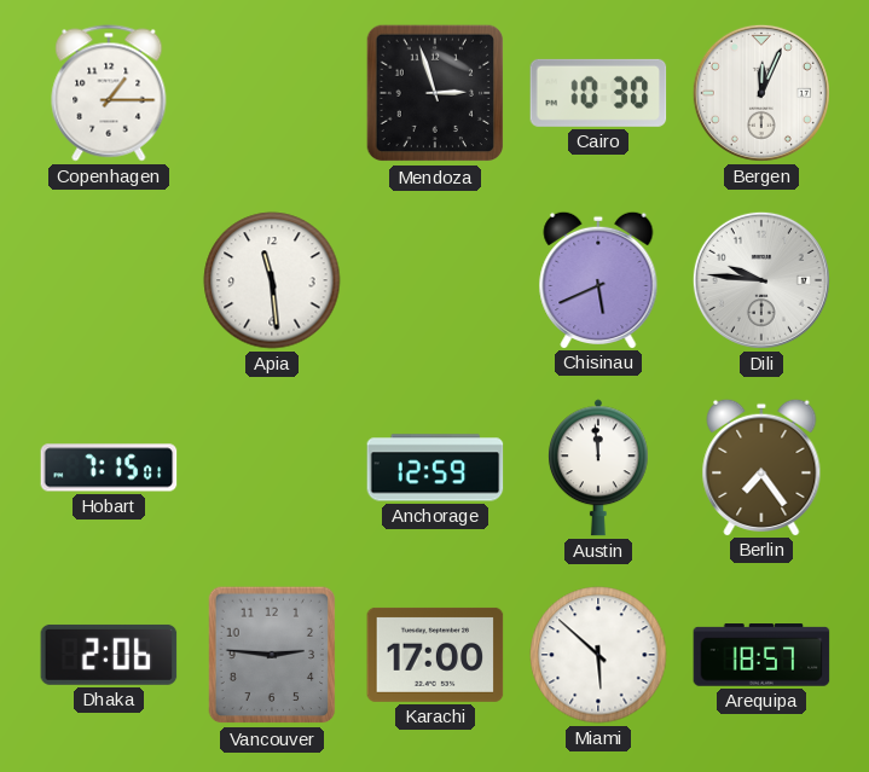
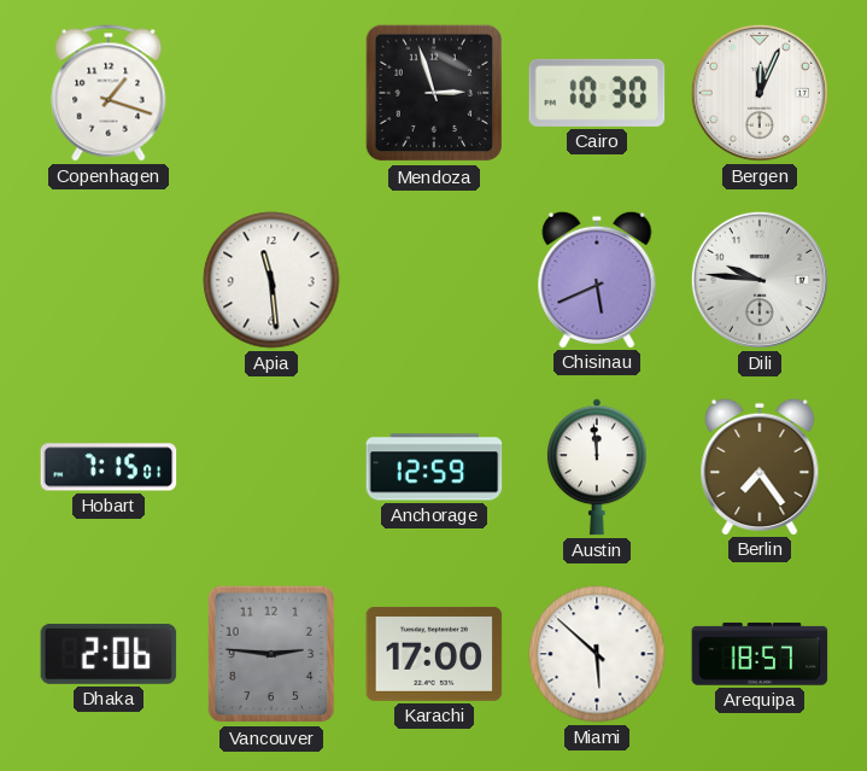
Copenhagen: 1:15 -> 1:18
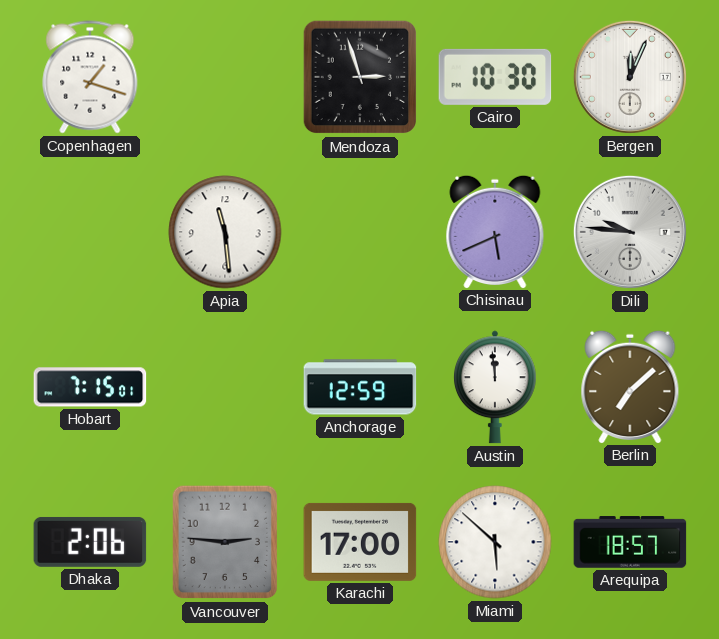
Berlin: 7:24 -> 7:08
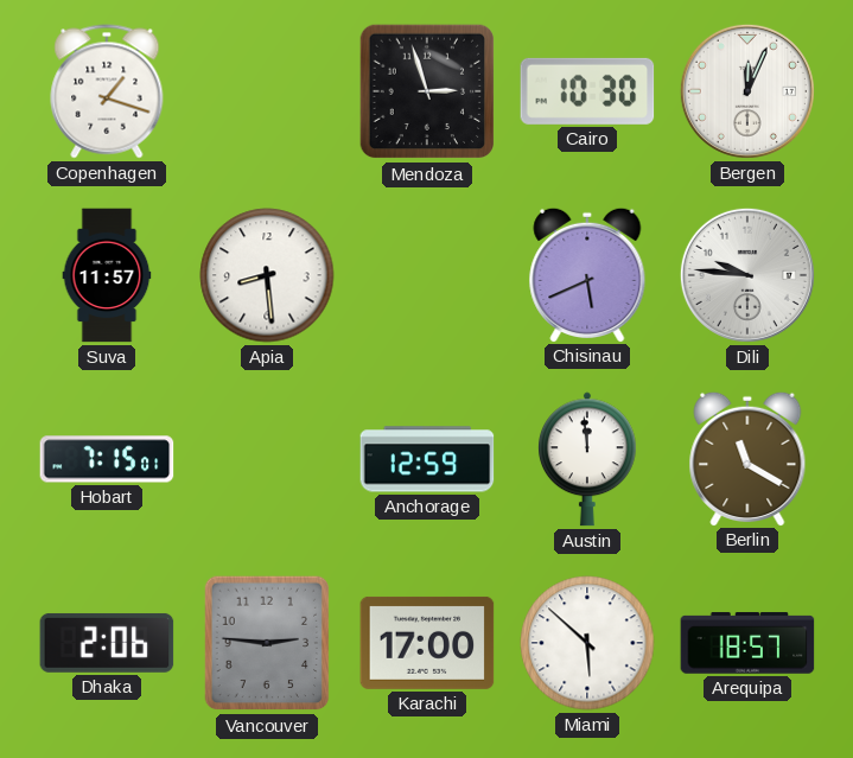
Suva: none -> 11:57
Apia: 11:29 -> 8:29
Berlin: 7:08 -> 11:20
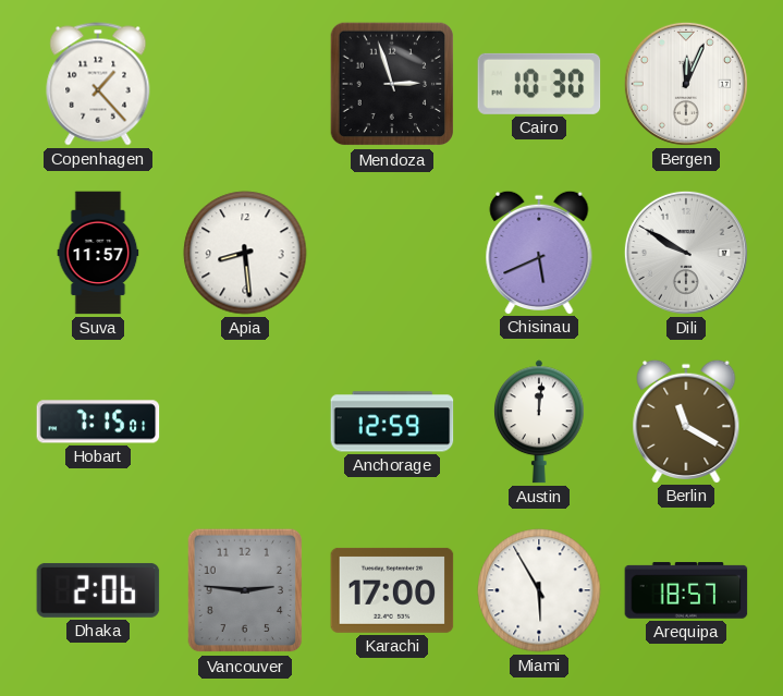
Copenhagen: 1:18 -> 1:23
Dili: 9:46 -> 9:50
Austin: 11:59 -> 12:01
Miami: 5:52 -> 5:55
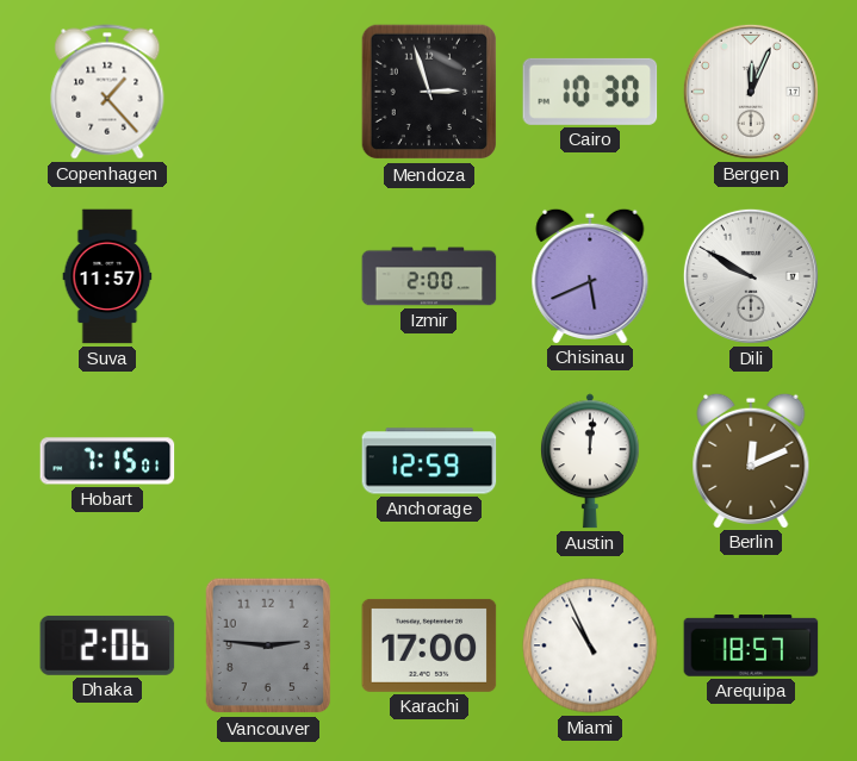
Apia: 8:29 -> none
Izmir: none -> 2:00
Berlin: 11:20 -> 12:11
Miami: 5:55 -> 10:56
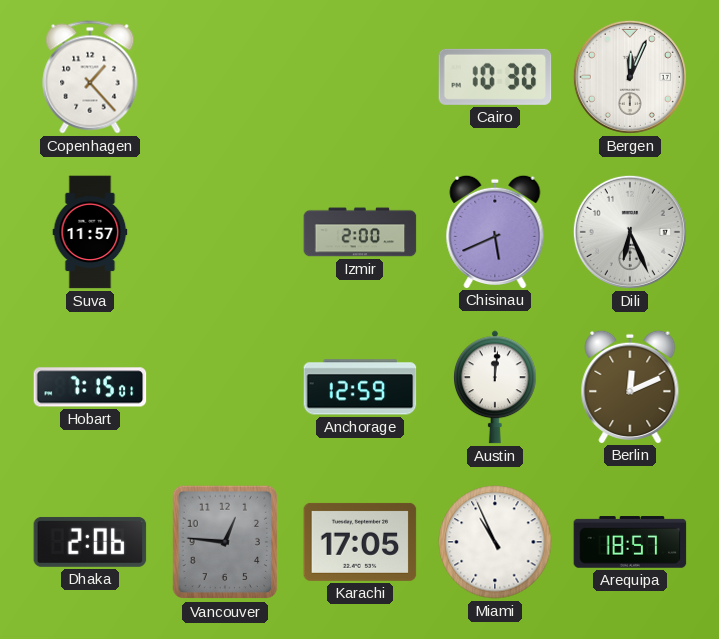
Mendoza: 2:57 -> none
Dili: 9:50 -> 6:26
Vancouver: 2:46 -> 12:46
Karachi: 17:00 -> 17:05
